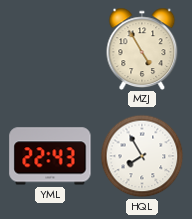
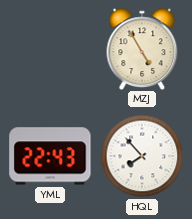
HQL: 7:55 -> 7:53
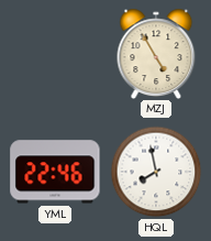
YML: 22:43 -> 22:46
HQL: 7:53 -> 7:58
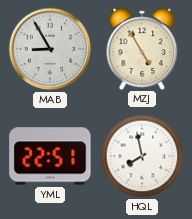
MAB: none -> 8:55
YML: 22:46 -> 22:51
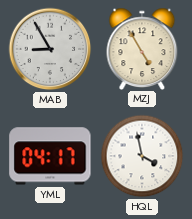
YML: 22:51 -> 04:17
HQL: 7:58 -> 3:58
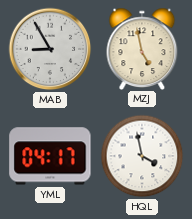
MZJ: 4:55 -> 4:58
